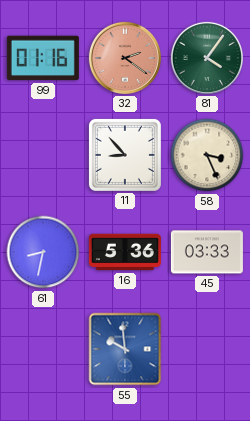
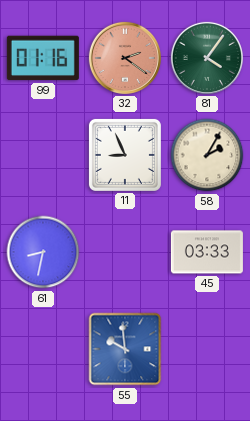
11: 8:53 -> 8:56
58: 3:26 -> 2:05
16: 5:36 -> none
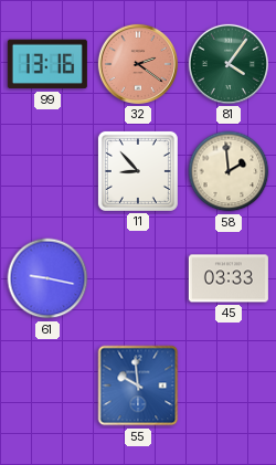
99: 01:16 -> 13:16
11: 8:56 -> 8:53
58: 2:05 -> 1:59
61: 8:32 -> 9:17
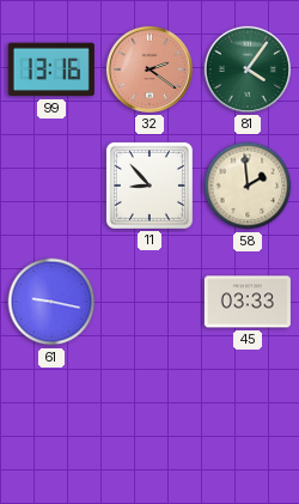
55: 9:59 -> none
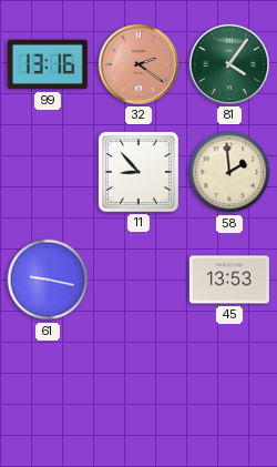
45: 03:33 -> 13:53
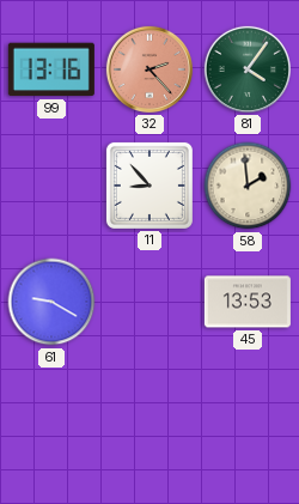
32: 2:21 -> 2:23
61: 9:17 -> 9:20
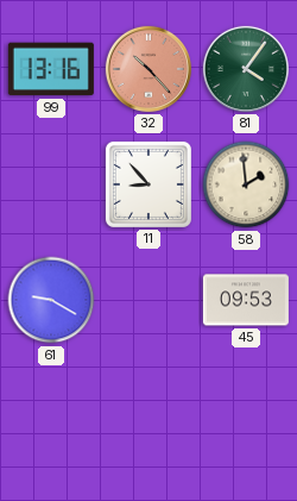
32: 2:23 -> 10:23
45: 13:53 -> 09:53
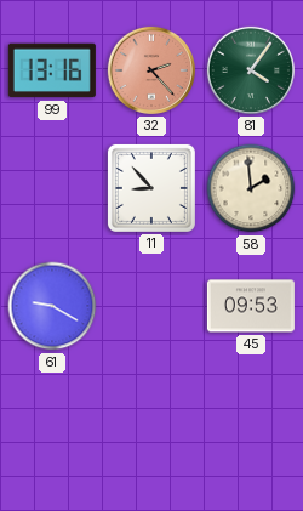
32: 10:23 -> 2:23
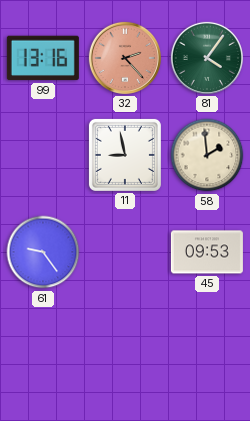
11: 8:53 -> 8:58
61: 9:20 -> 9:24
